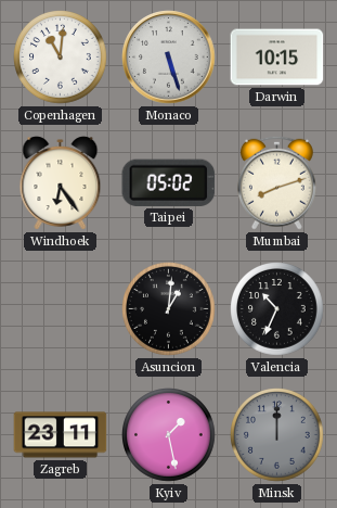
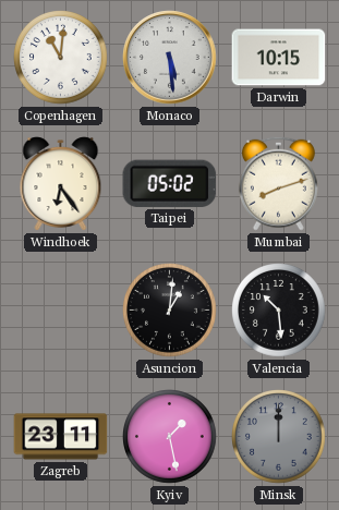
Monaco: 5:27 -> 5:29
Valencia: 10:34 -> 10:29
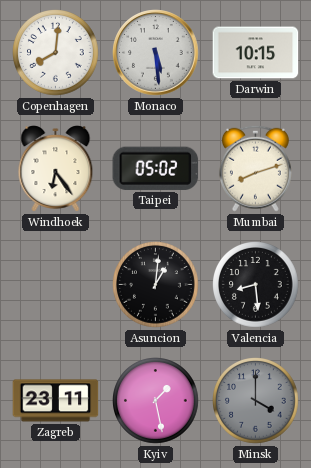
Copenhagen: 11:01 -> 8:01
Valencia: 10:29 -> 8:29
Minsk: 12:00 -> 4:00
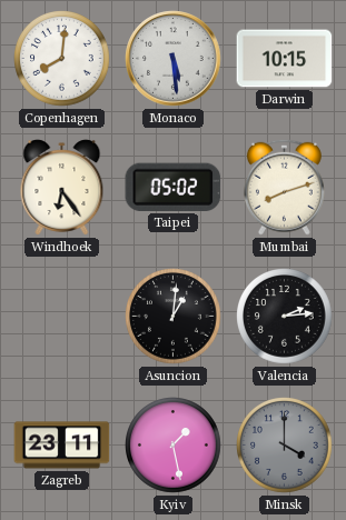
Valencia: 8:29 -> 2:14
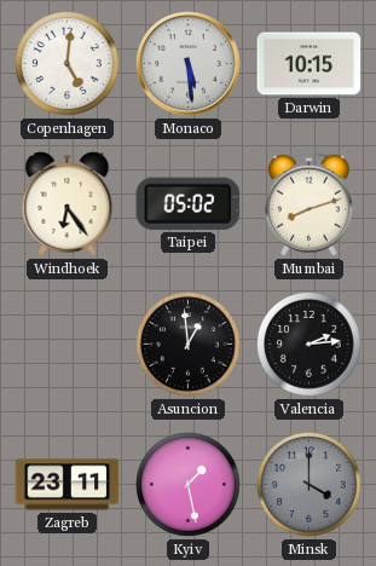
Copenhagen: 8:01 -> 5:01
Asuncion: 1:01 -> 12:59
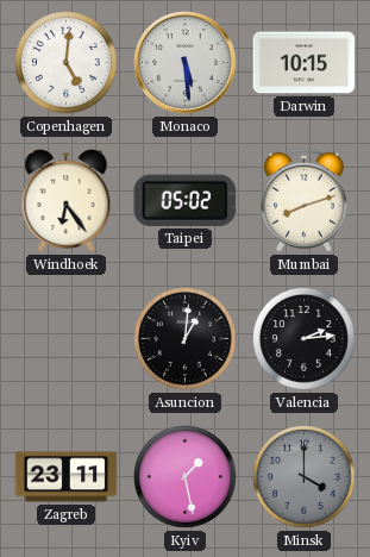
Asuncion: 12:59 -> 1:01
